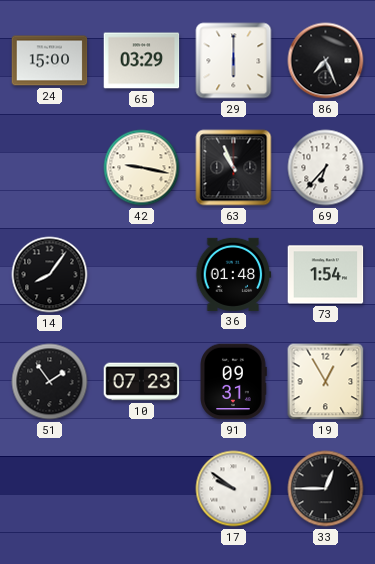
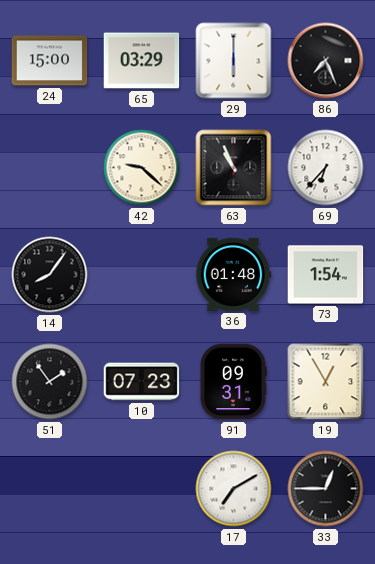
42: 9:17 -> 9:22
17: 9:51 -> 7:10
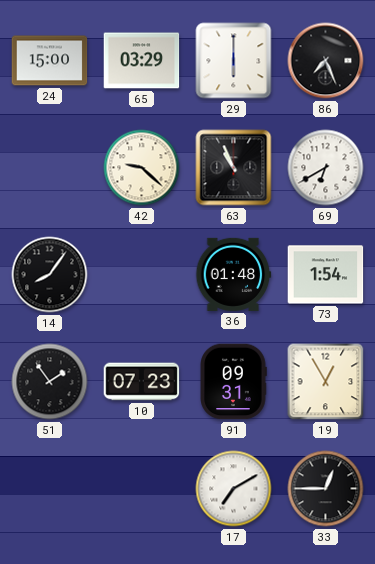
69: 6:37 -> 6:40
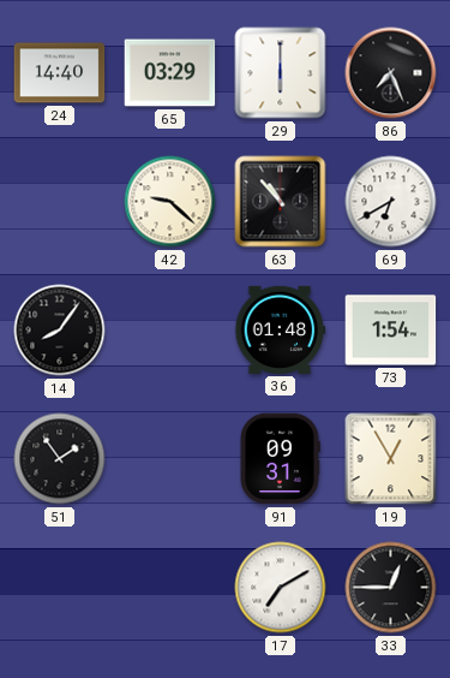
24: 15:00 -> 14:40
63: 10:56 -> 10:53
10: 07:23 -> none
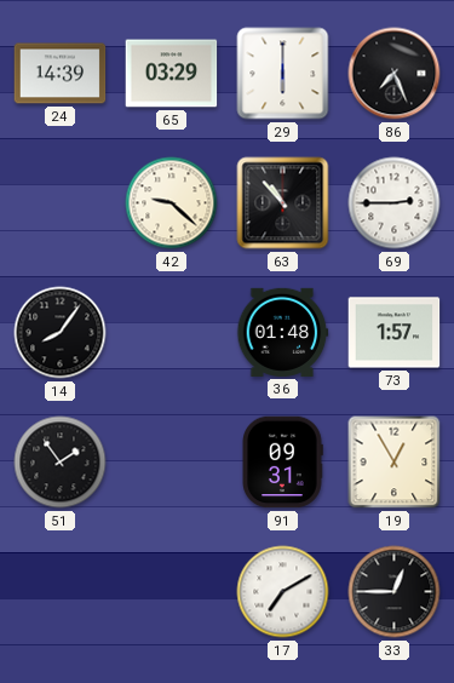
24: 14:40 -> 14:39
69: 6:40 -> 2:45
73: 1:54 -> 1:57
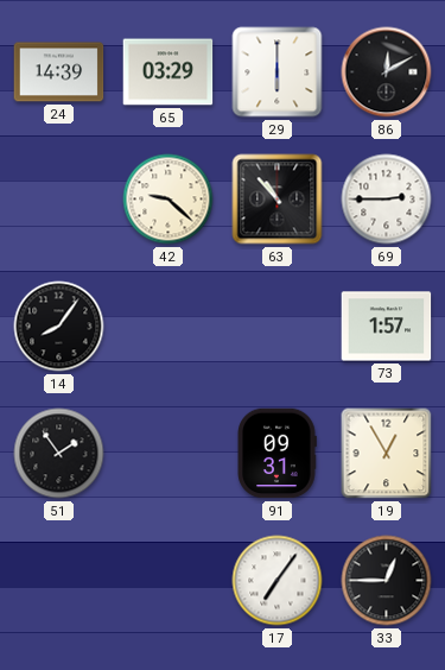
86: 7:26 -> 12:10
36: 01:48 -> none
17: 7:10 -> 7:06
